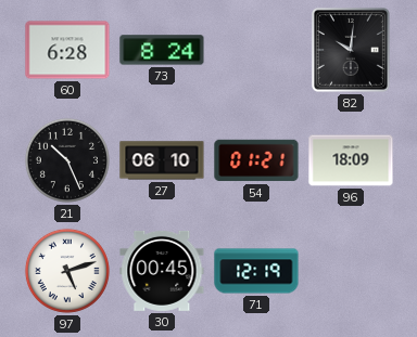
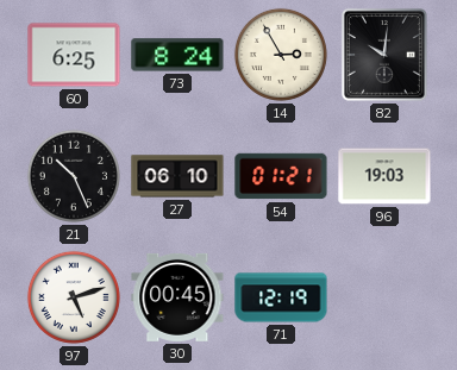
60: 6:28 -> 6:25
14: none -> 2:55
96: 18:09 -> 19:03
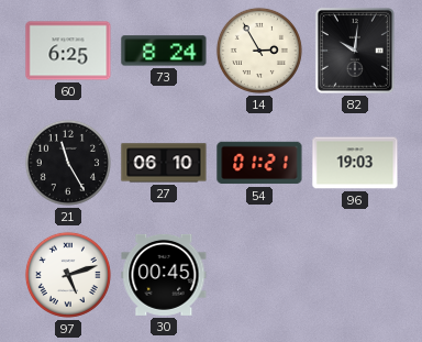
21: 10:26 -> 11:25
71: 12:19 -> none
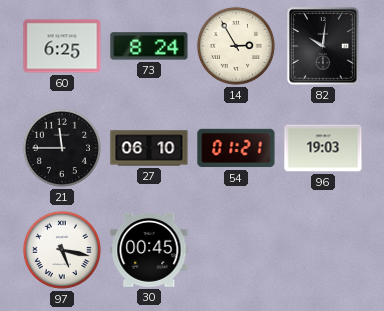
21: 11:25 -> 11:45
97: 5:12 -> 5:17
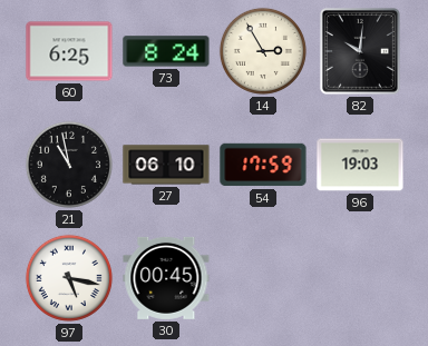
21: 11:45 -> 10:58
54: 01:21 -> 17:59
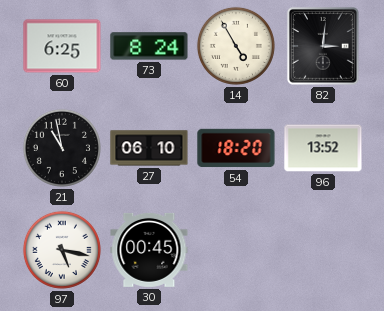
14: 2:55 -> 4:55
82: 10:01 -> 3:01
54: 17:59 -> 18:20
96: 19:03 -> 13:52
